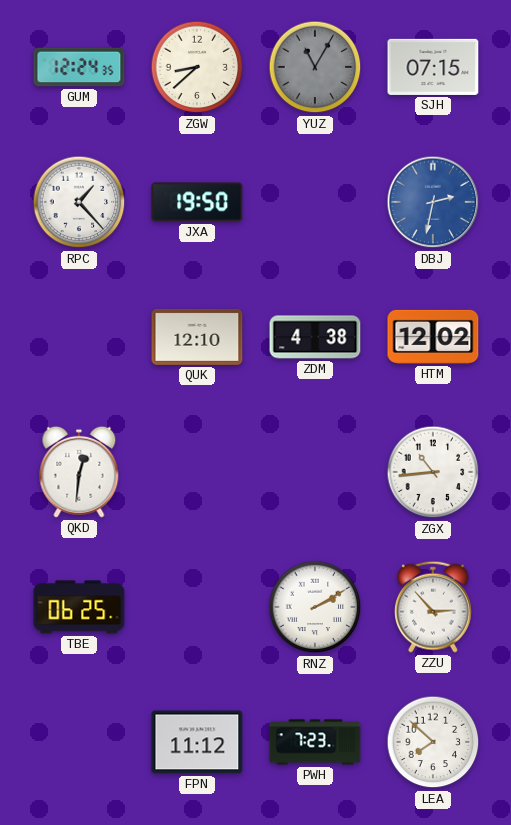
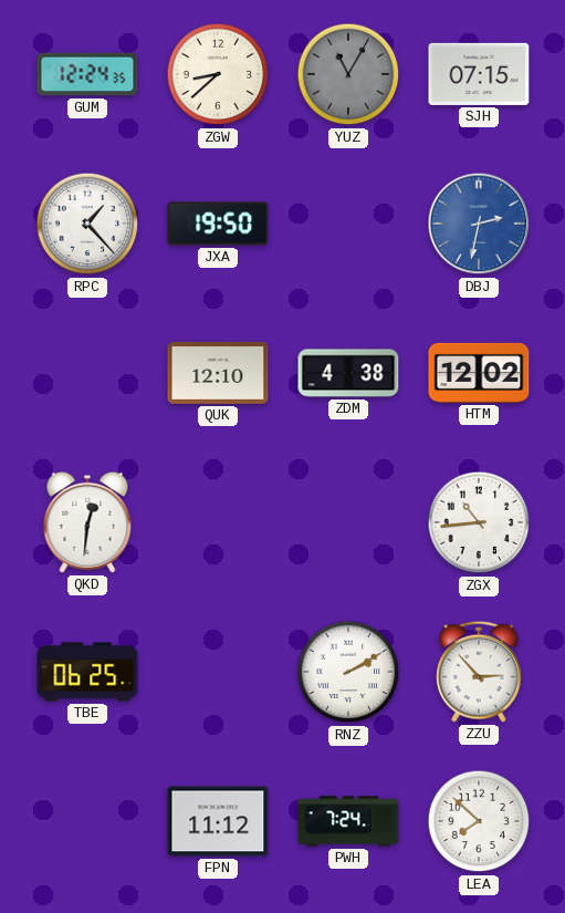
PWH: 7:23 -> 7:24
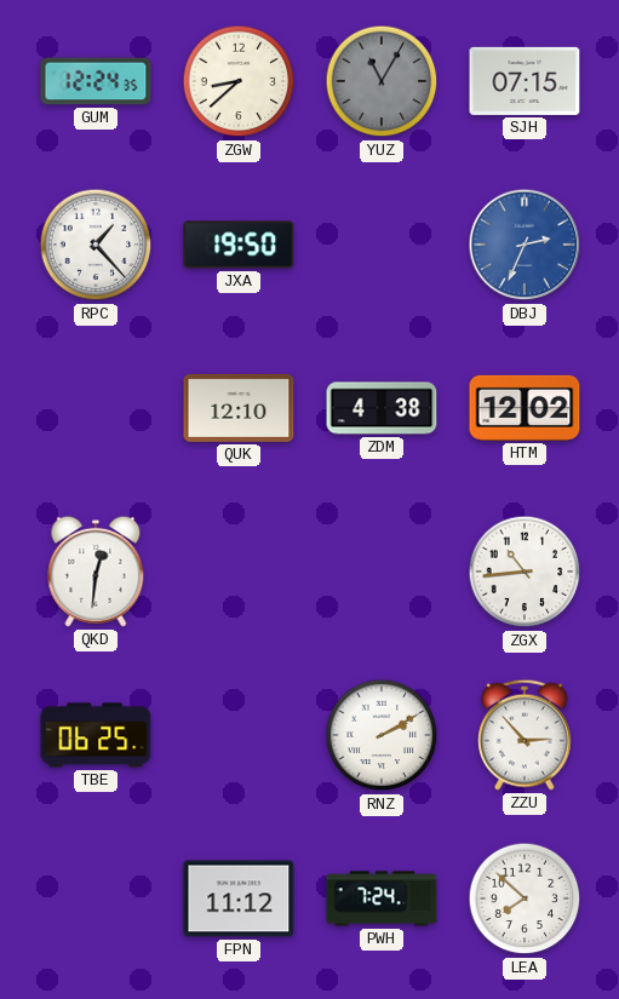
DBJ: 2:32 -> 2:34
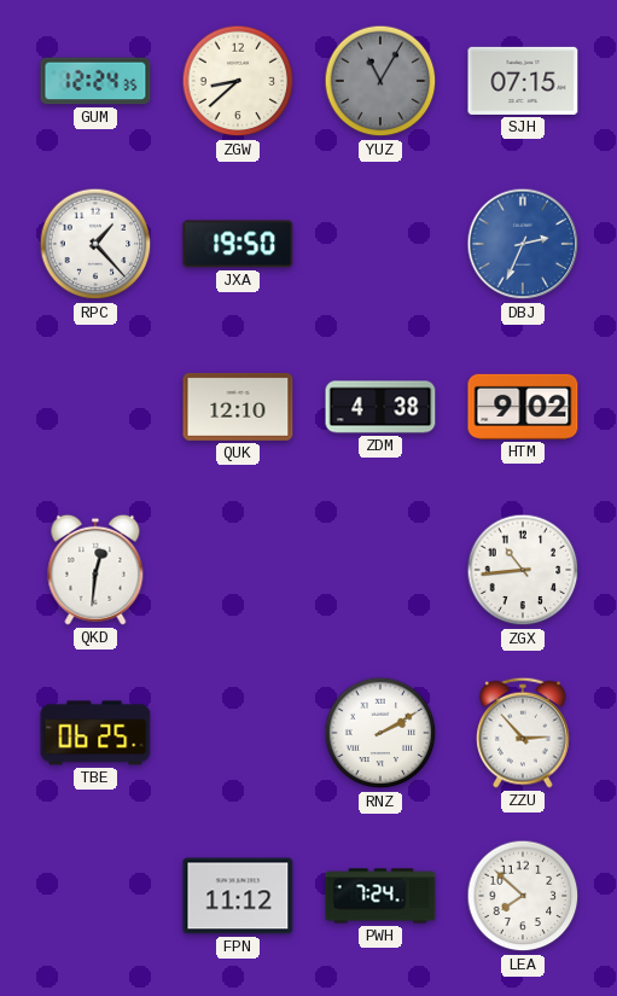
HTM: 12:02 -> 9:02
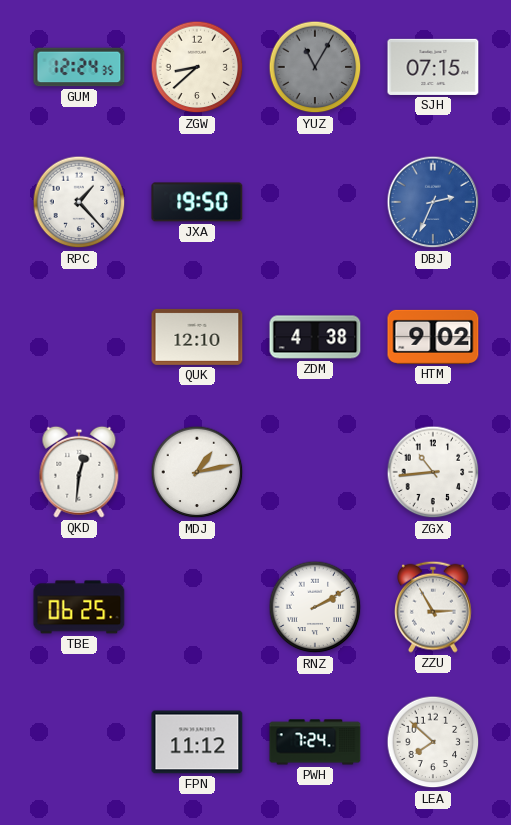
MDJ: none -> 1:13
ZZU: 2:53 -> 2:55
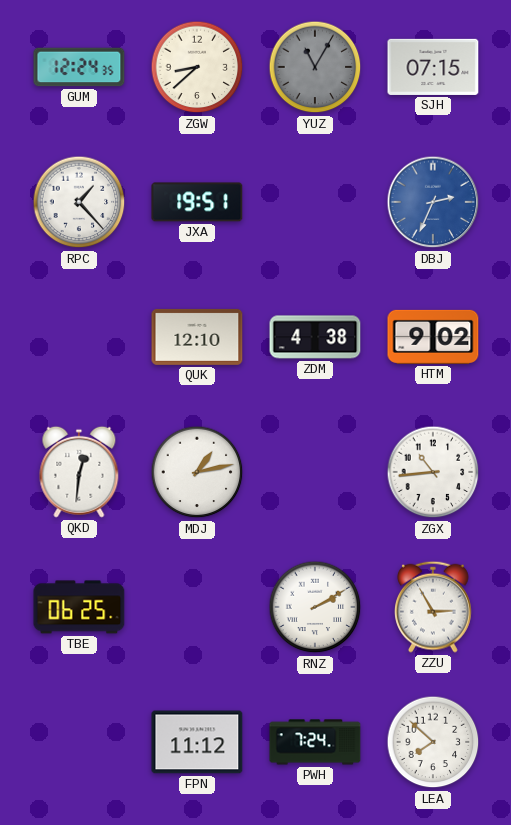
JXA: 19:50 -> 19:51
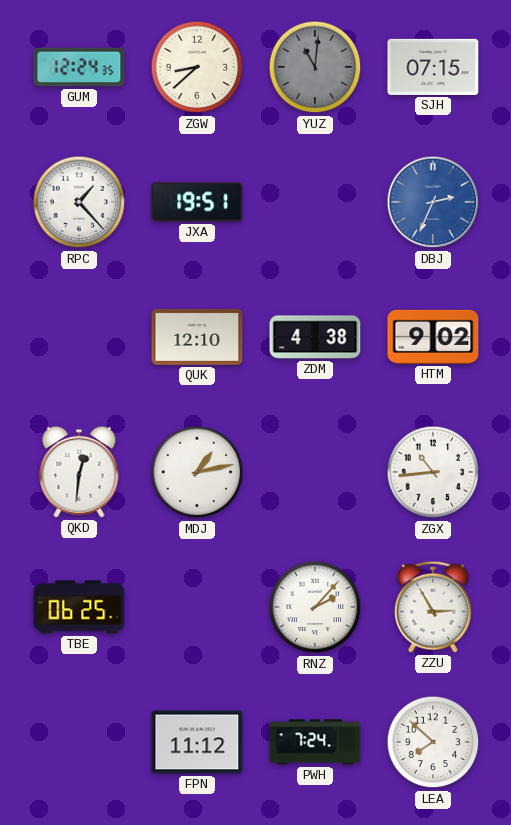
YUZ: 11:05 -> 11:01
RNZ: 2:10 -> 2:07
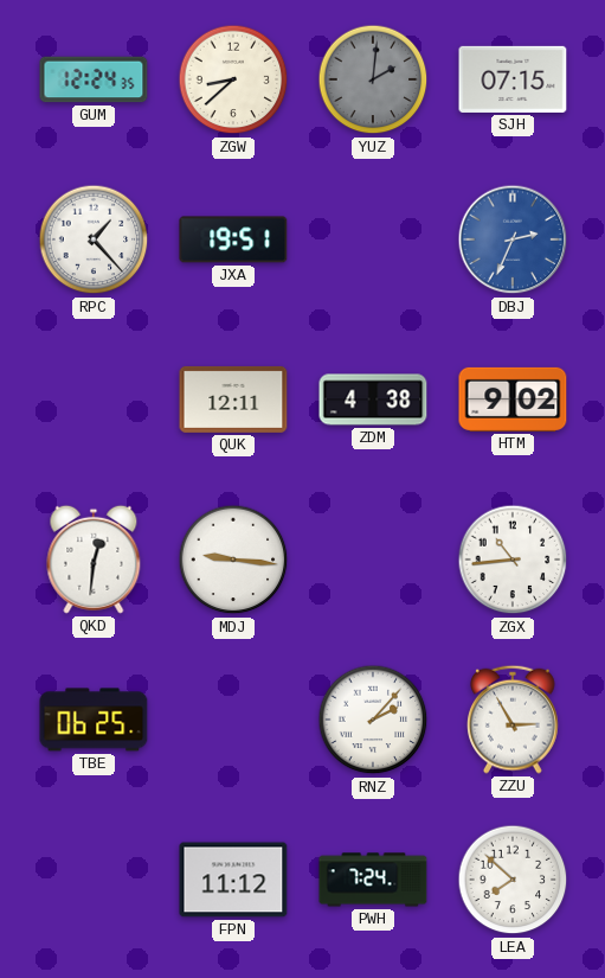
YUZ: 11:01 -> 2:01
QUK: 12:10 -> 12:11
MDJ: 1:13 -> 9:16
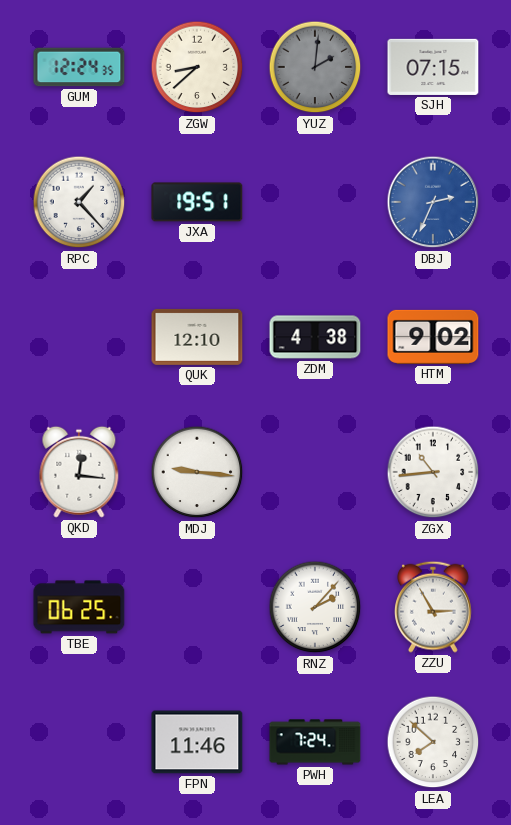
QUK: 12:11 -> 12:10
QKD: 12:31 -> 12:16
FPN: 11:12 -> 11:46
